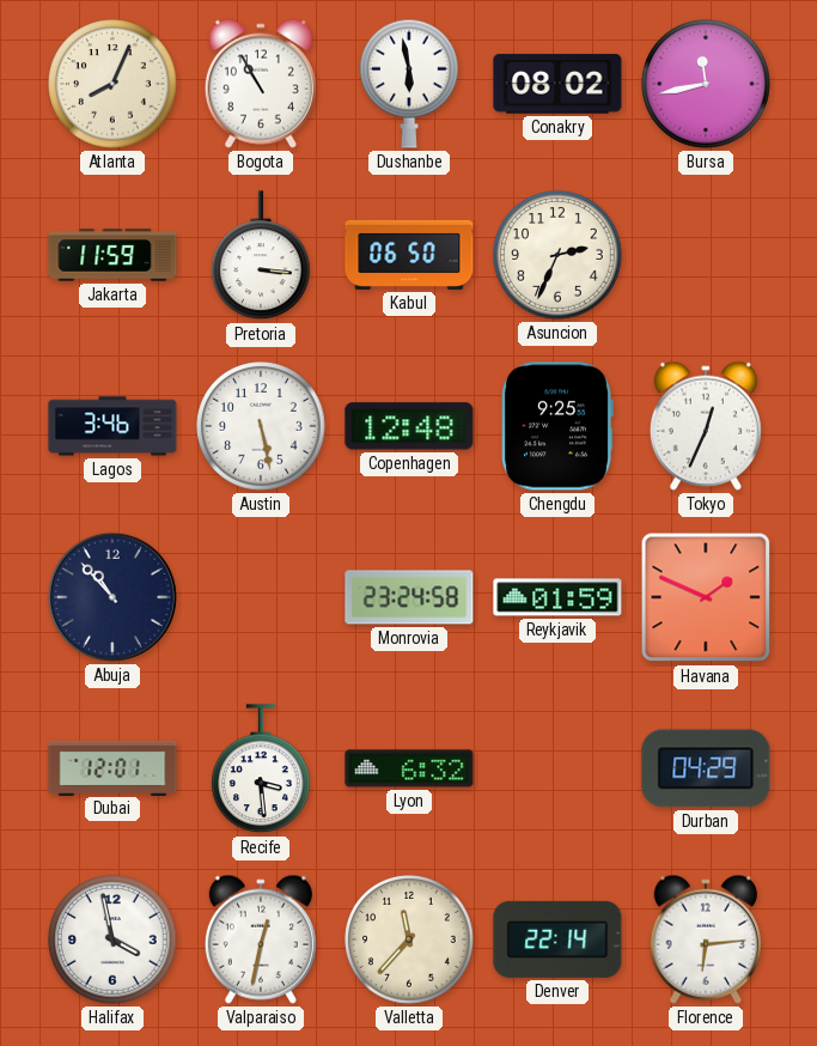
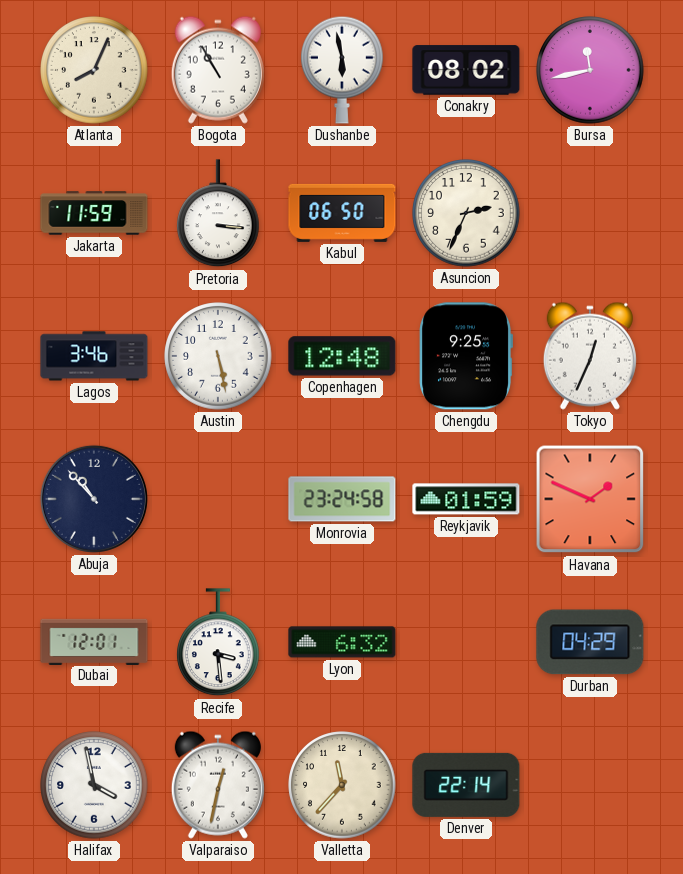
Florence: 6:14 -> none
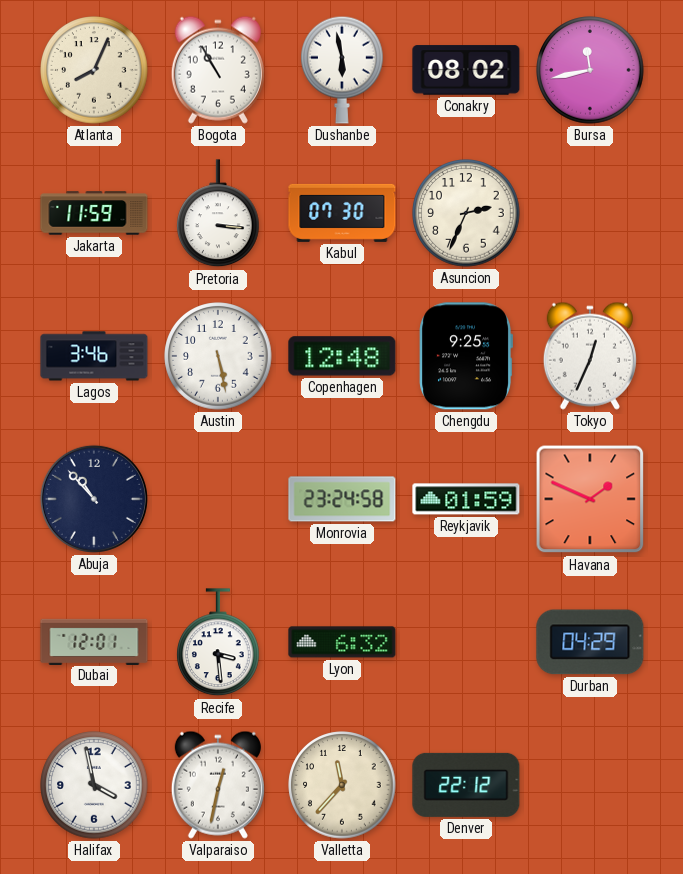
Kabul: 06:50 -> 07:30
Denver: 22:14 -> 22:12
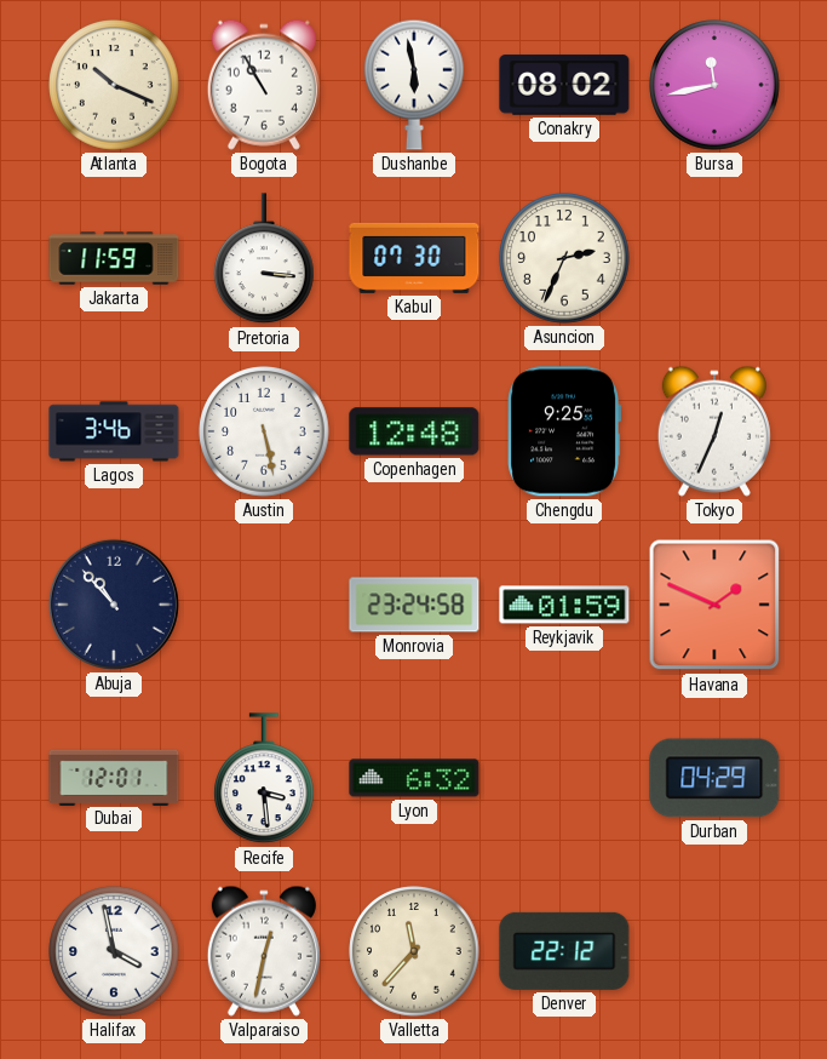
Atlanta: 8:04 -> 10:19
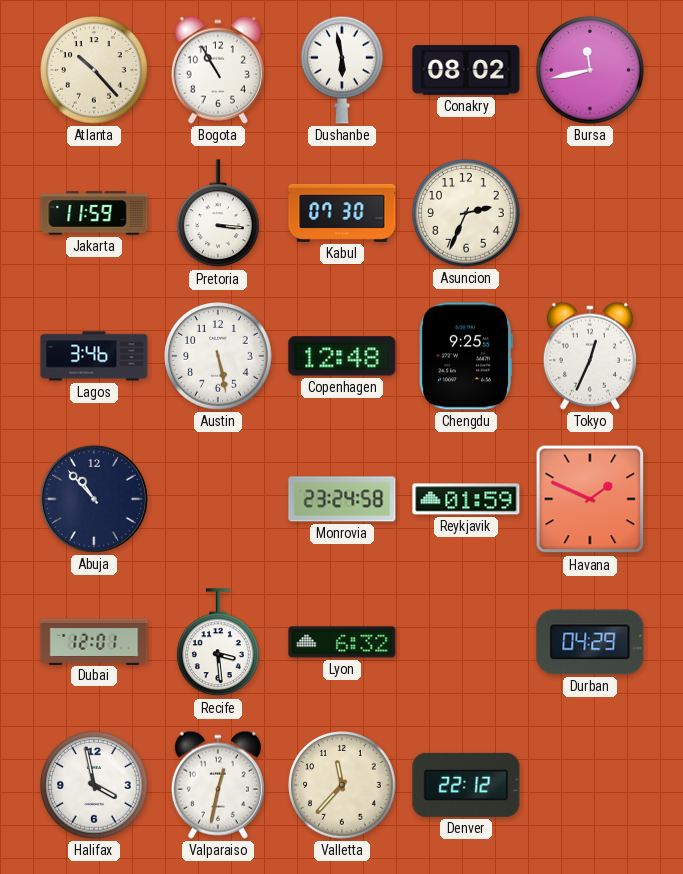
Atlanta: 10:19 -> 10:23
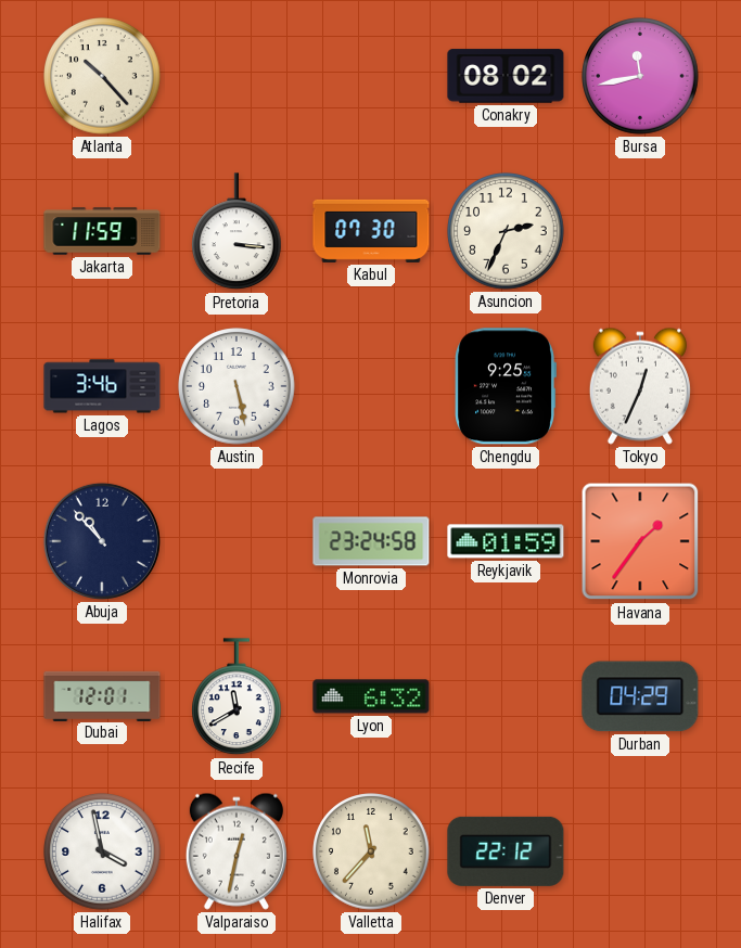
Bogota: 10:55 -> none
Dushanbe: 5:58 -> none
Copenhagen: 12:48 -> none
Havana: 1:49 -> 1:36
Recife: 3:29 -> 11:40
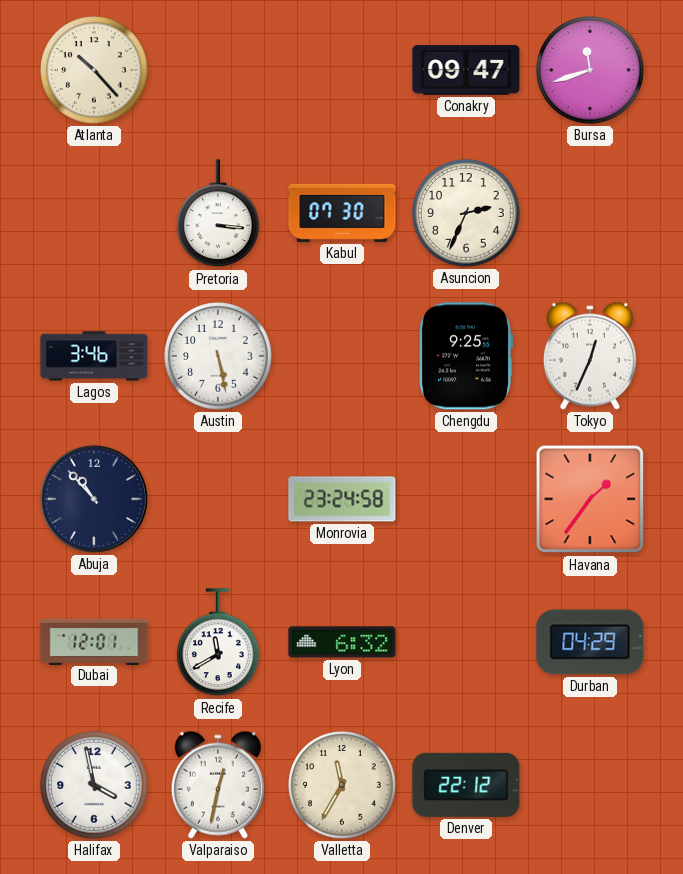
Conakry: 08:02 -> 09:47
Bursa: 11:43 -> 11:42
Jakarta: 11:59 -> none
Reykjavik: 01:59 -> none
Valletta: 11:37 -> 11:35
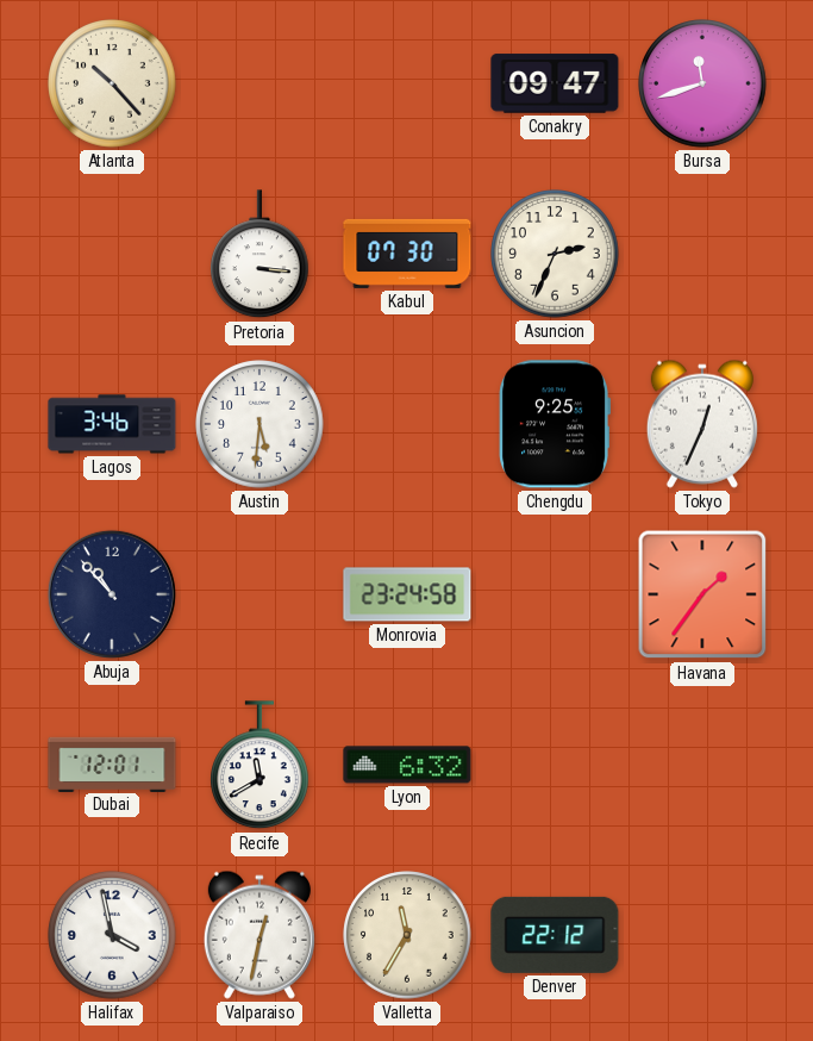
Austin: 5:28 -> 5:31
Durban: 04:29 -> none
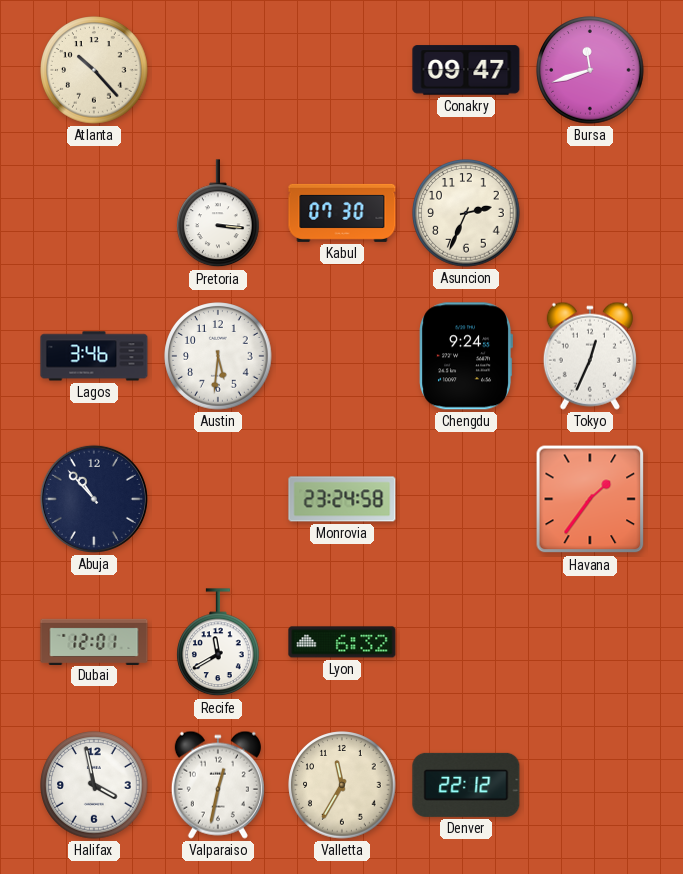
Chengdu: 9:25 -> 9:24
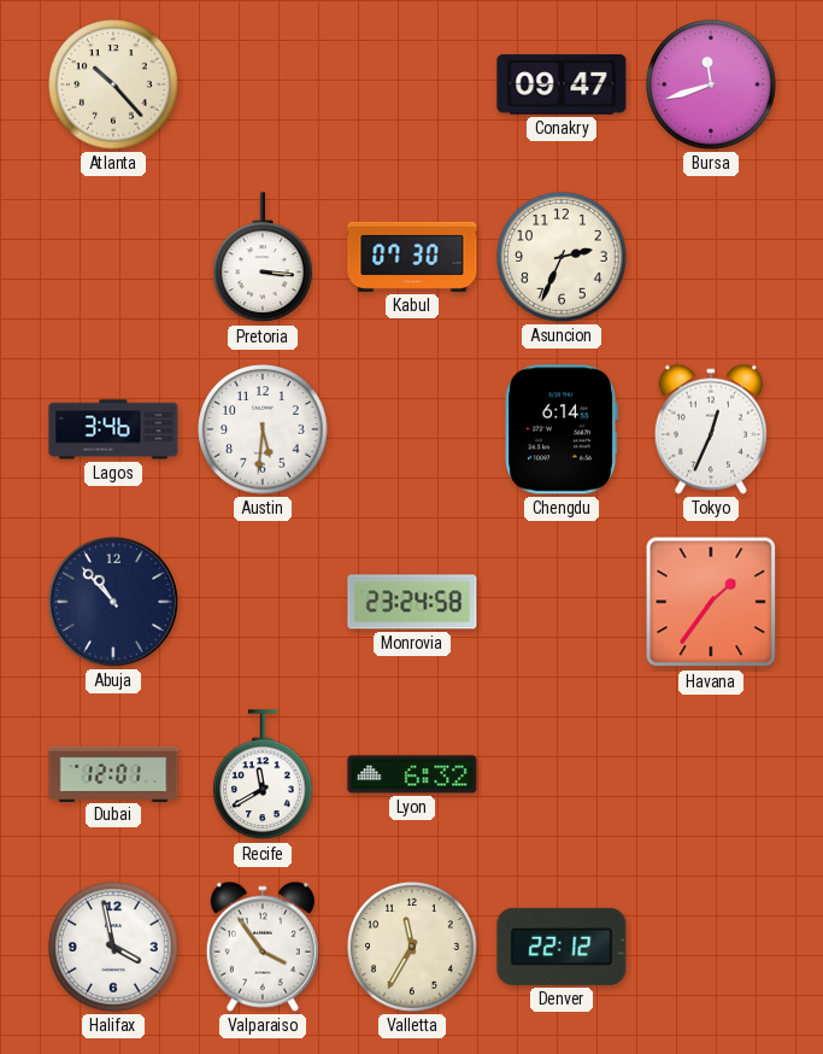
Chengdu: 9:24 -> 6:14
Valparaiso: 12:32 -> 3:54
